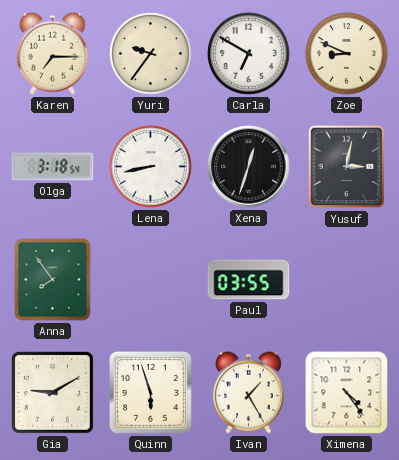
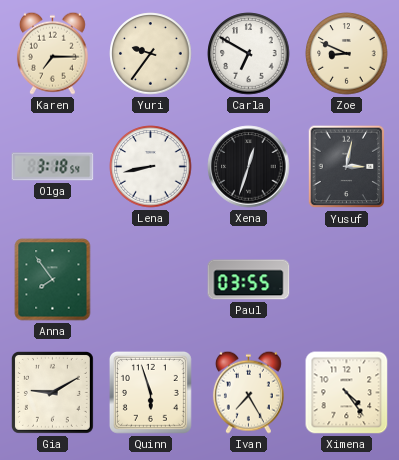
Ivan: 1:25 -> 7:25
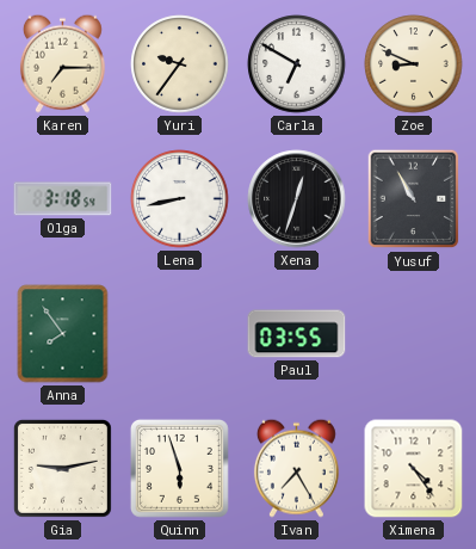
Yusuf: 3:02 -> 10:55
Gia: 9:10 -> 9:13
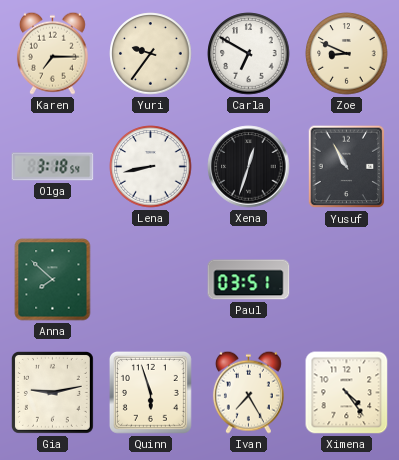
Anna: 7:54 -> 7:52
Paul: 03:55 -> 03:51
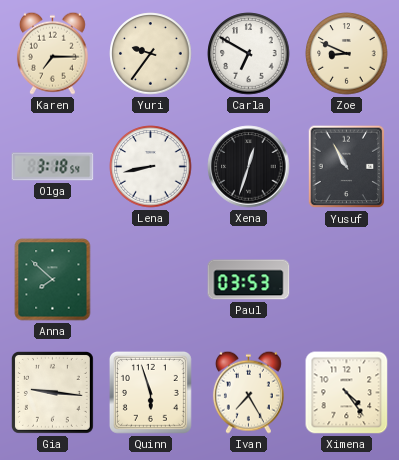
Paul: 03:51 -> 03:53
Gia: 9:13 -> 9:16
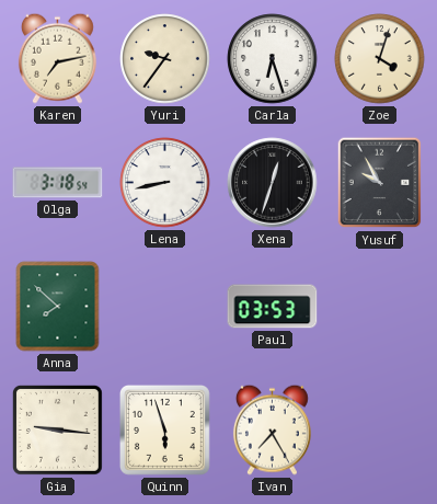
Karen: 7:15 -> 7:13
Carla: 6:50 -> 6:27
Zoe: 8:49 -> 4:03
Yusuf: 10:55 -> 9:55
Ximena: 4:24 -> none
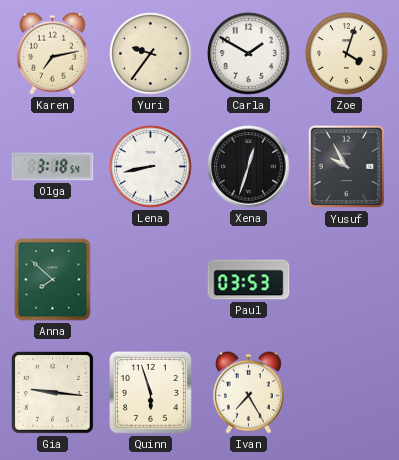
Carla: 6:27 -> 1:50
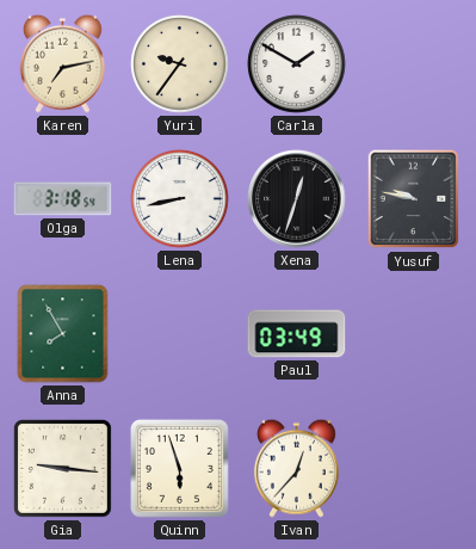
Zoe: 4:03 -> none
Yusuf: 9:55 -> 9:47
Anna: 7:52 -> 7:55
Paul: 03:53 -> 03:49
Ivan: 7:25 -> 12:37
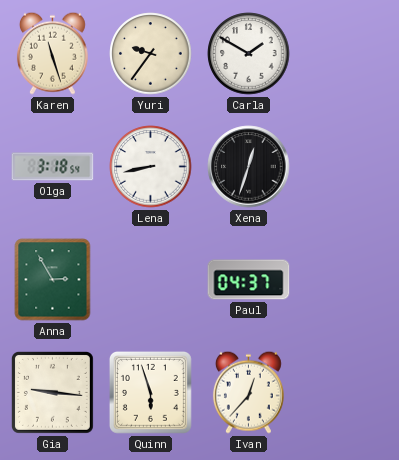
Karen: 7:13 -> 11:27
Yusuf: 9:47 -> none
Anna: 7:55 -> 2:55
Paul: 03:49 -> 04:37
